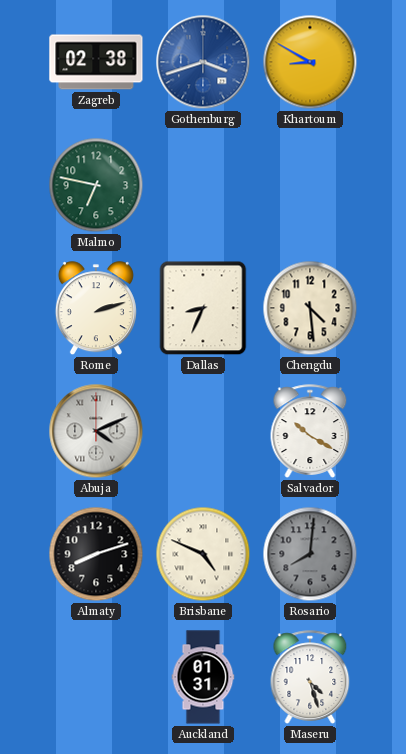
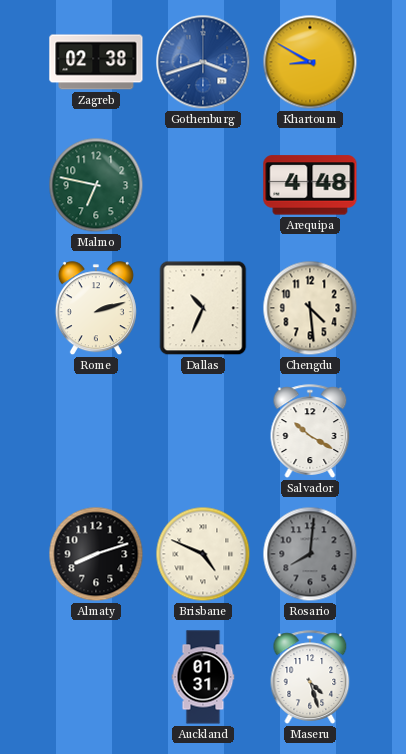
Arequipa: none -> 4:48
Dallas: 8:34 -> 10:34
Abuja: 4:11 -> none
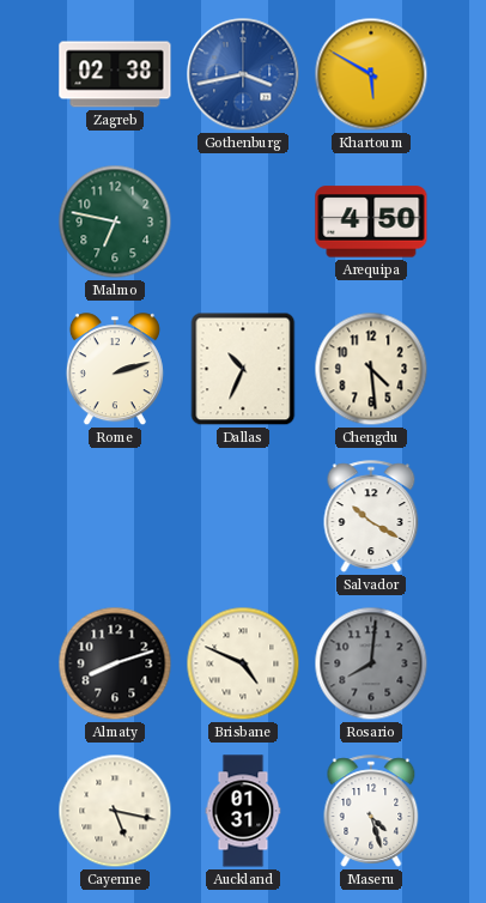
Gothenburg: 3:42 -> 3:43
Khartoum: 8:50 -> 5:50
Arequipa: 4:48 -> 4:50
Cayenne: none -> 5:17
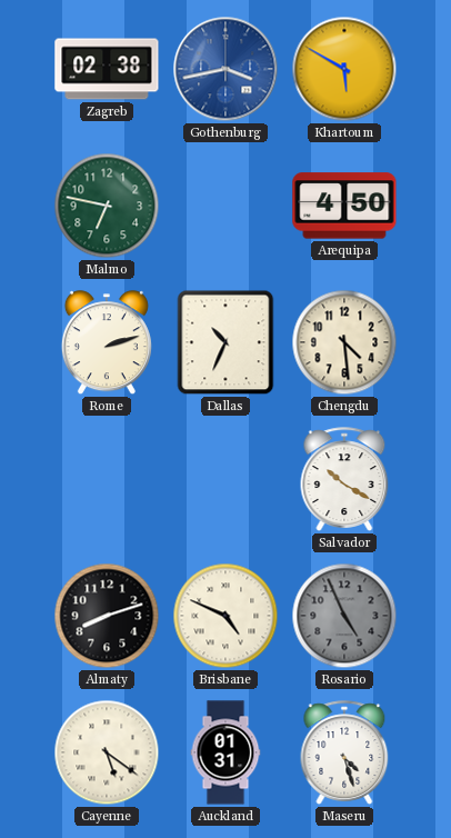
Rosario: 8:01 -> 4:56
Cayenne: 5:17 -> 5:21
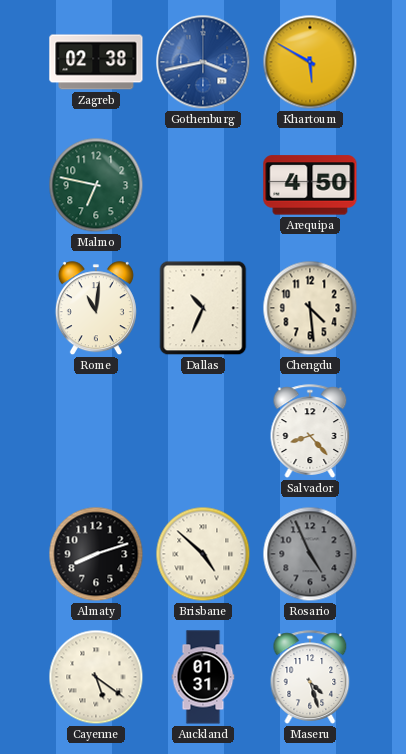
Rome: 2:12 -> 11:01
Salvador: 10:20 -> 8:23
Brisbane: 4:49 -> 4:52
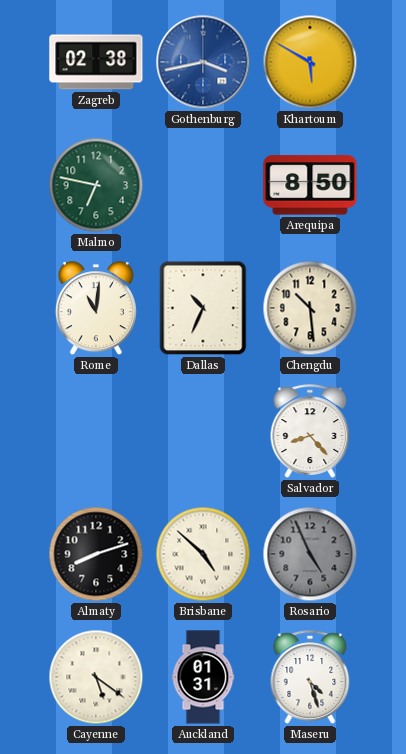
Arequipa: 4:50 -> 8:50
Chengdu: 4:29 -> 10:29
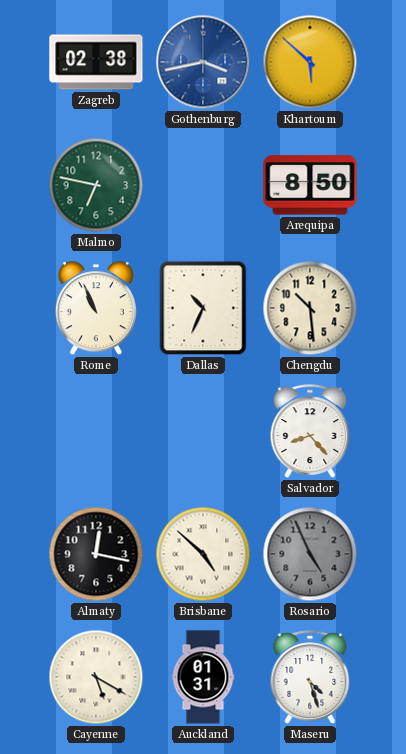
Khartoum: 5:50 -> 5:52
Rome: 11:01 -> 10:56
Almaty: 8:12 -> 12:17
Cayenne: 5:21 -> 5:20
